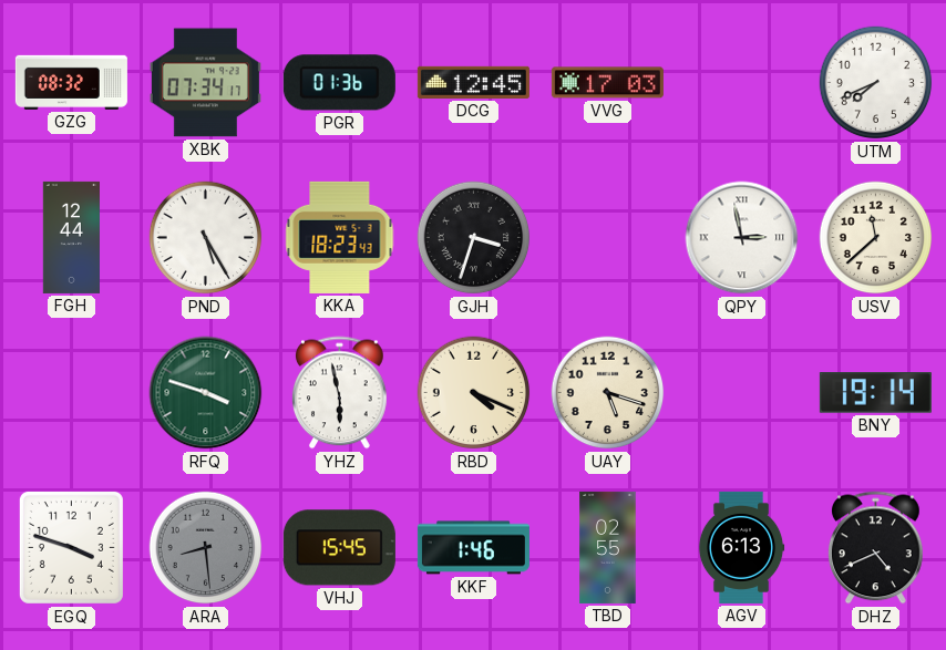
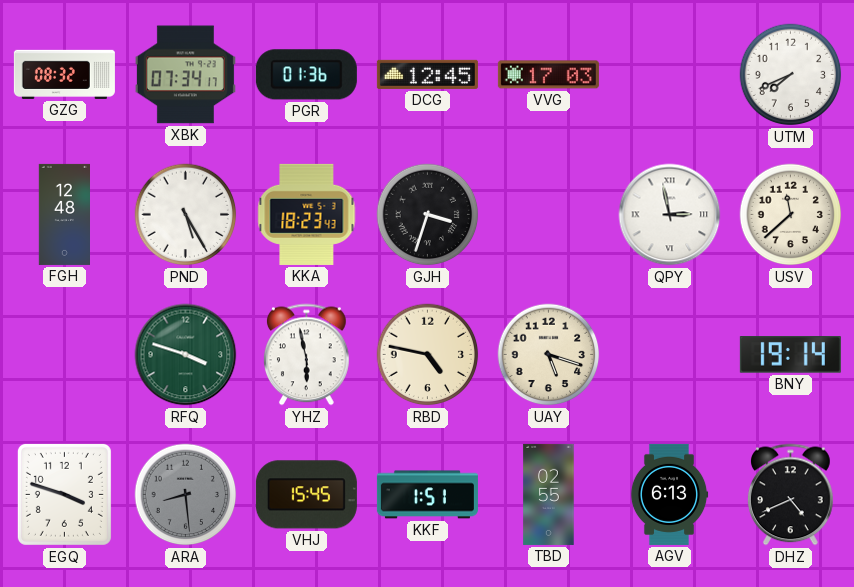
FGH: 12:44 -> 12:48
RBD: 4:19 -> 4:47
KKF: 1:46 -> 1:51
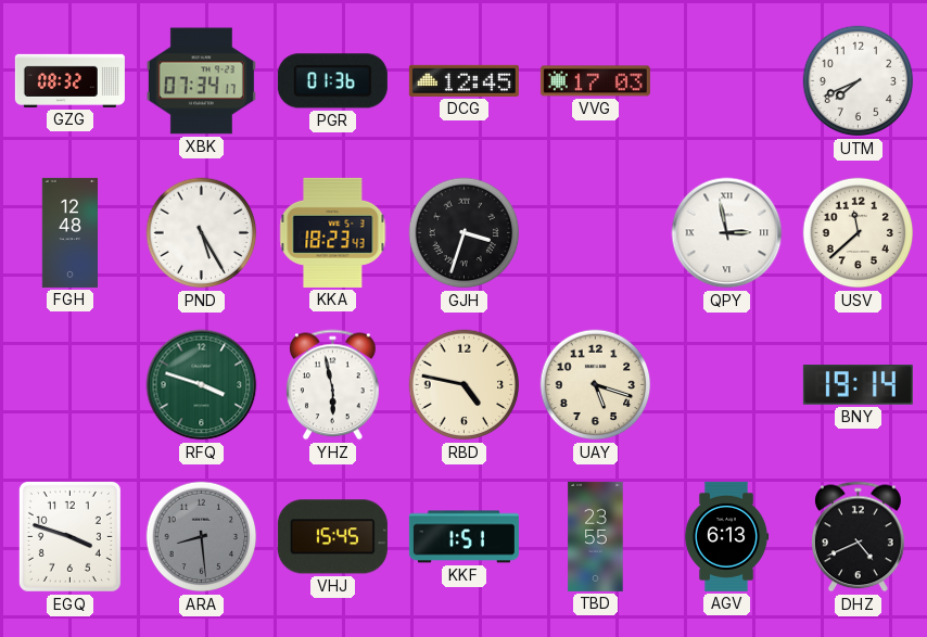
TBD: 02:55 -> 23:55
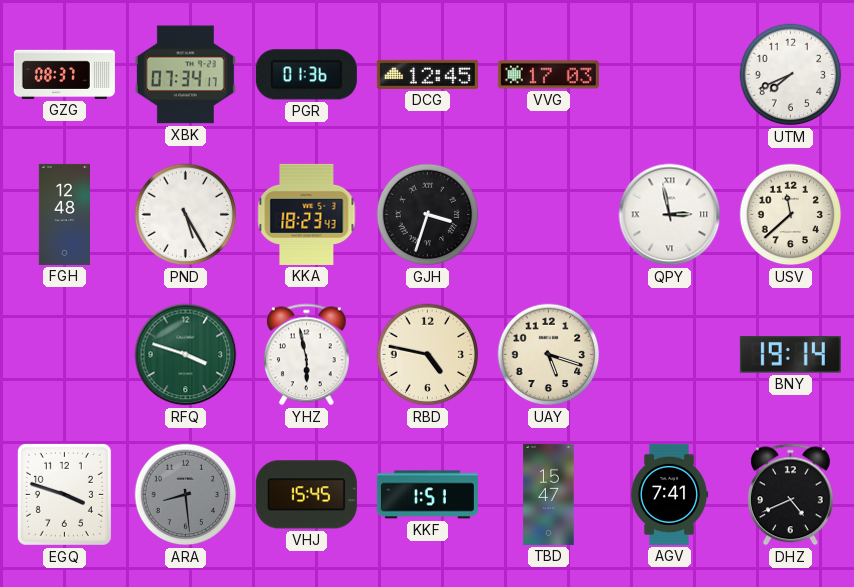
GZG: 08:32 -> 08:37
TBD: 23:55 -> 15:47
AGV: 6:13 -> 7:41
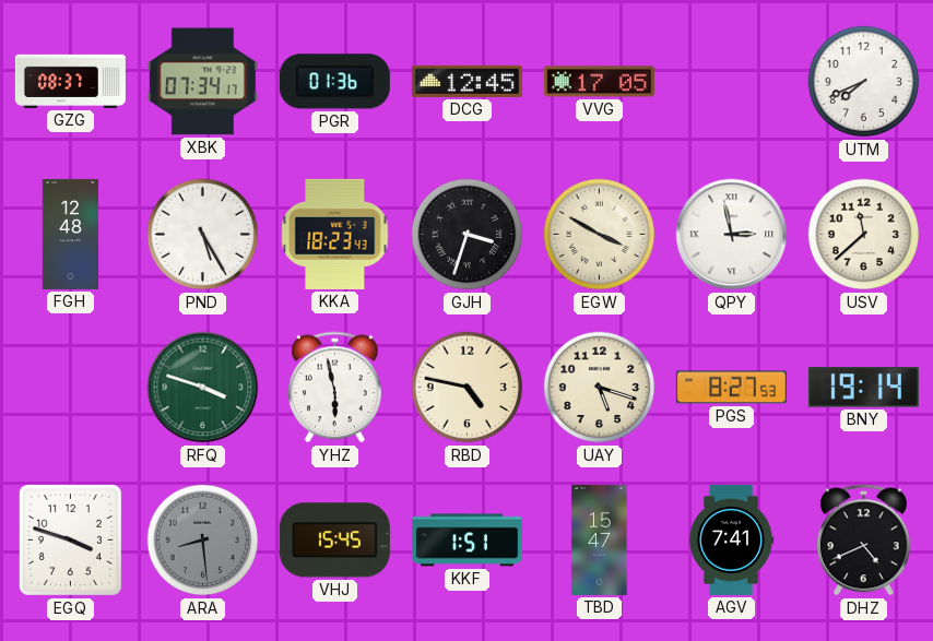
VVG: 17:03 -> 17:05
EGW: none -> 3:50
PGS: none -> 8:27
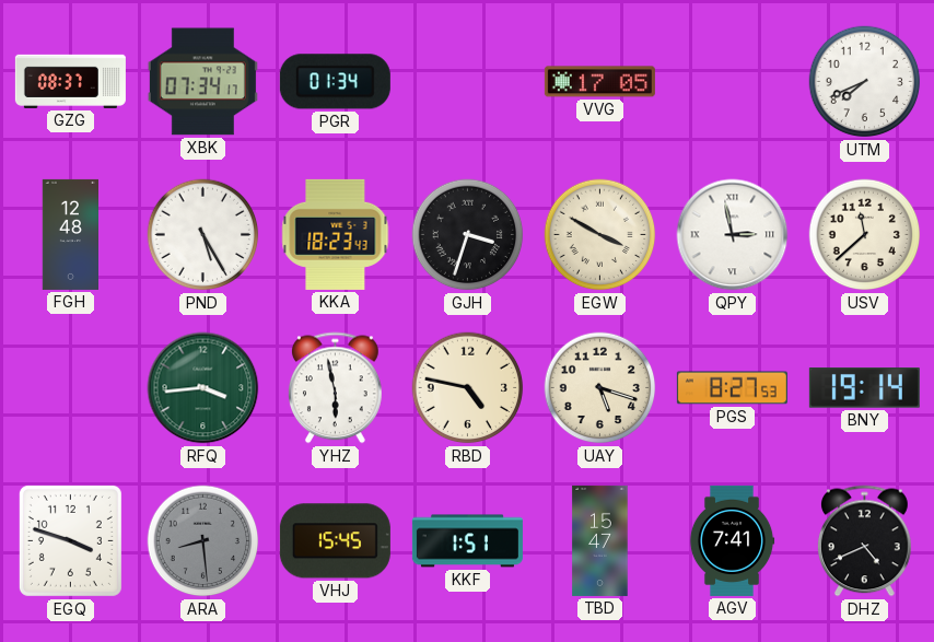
PGR: 01:36 -> 01:34
DCG: 12:45 -> none
RFQ: 3:48 -> 3:44
